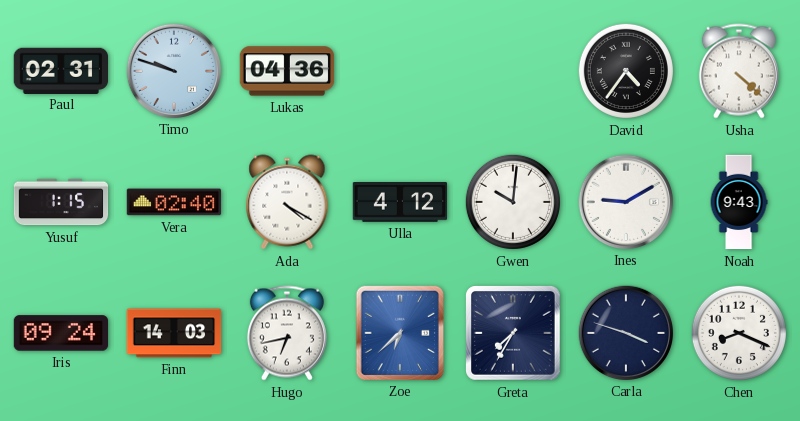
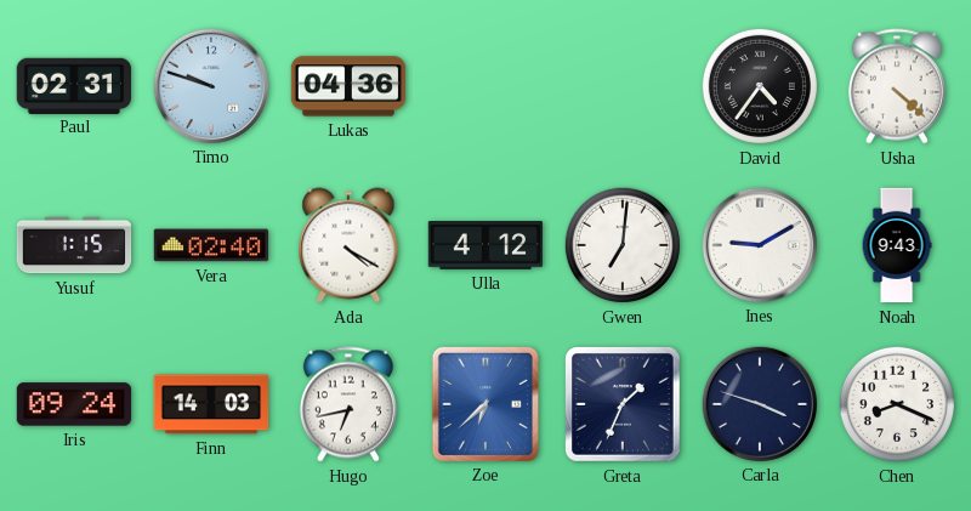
Gwen: 10:01 -> 7:01
Greta: 7:35 -> 1:34
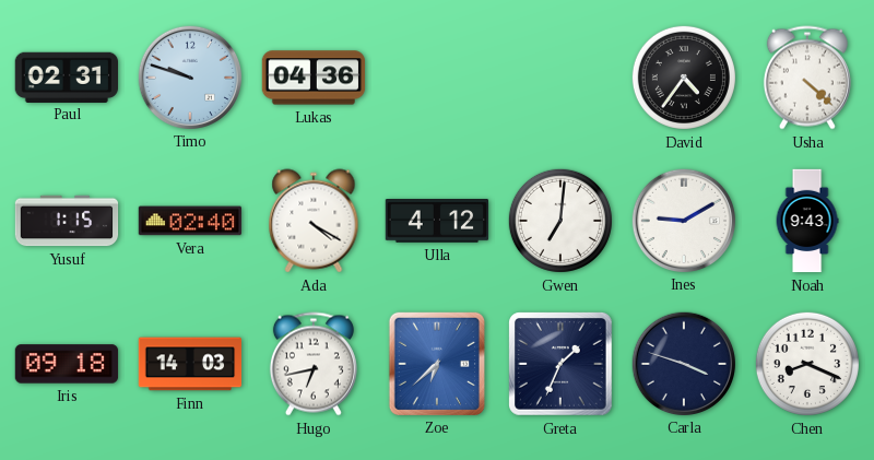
Iris: 09:24 -> 09:18
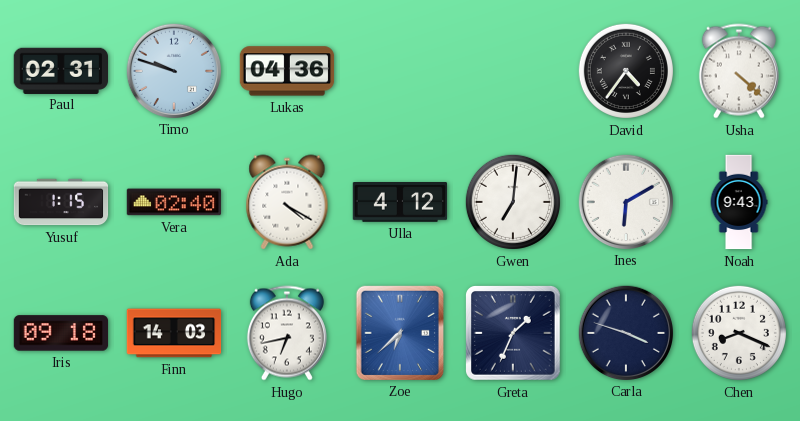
Ines: 9:10 -> 6:10
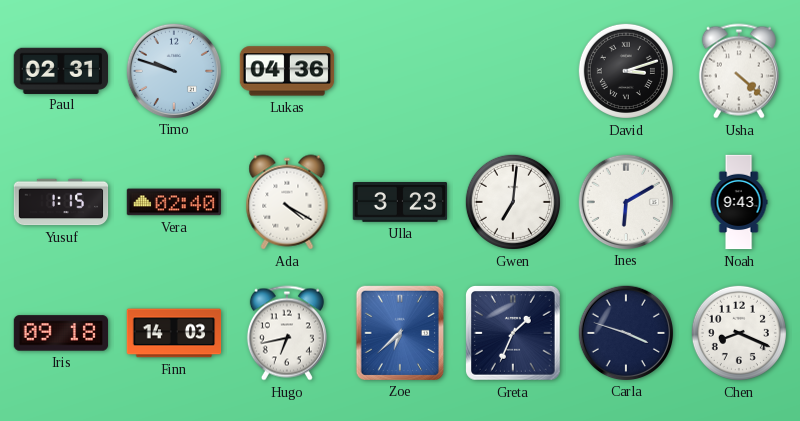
David: 4:36 -> 3:12
Ulla: 4:12 -> 3:23
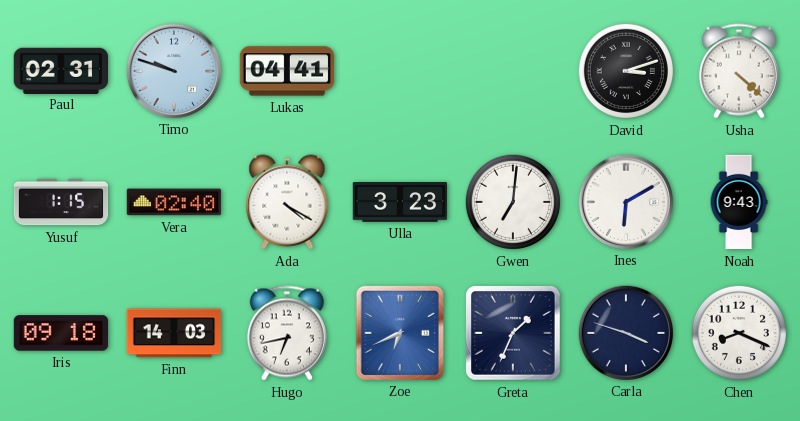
Lukas: 04:36 -> 04:41
Zoe: 6:38 -> 6:41
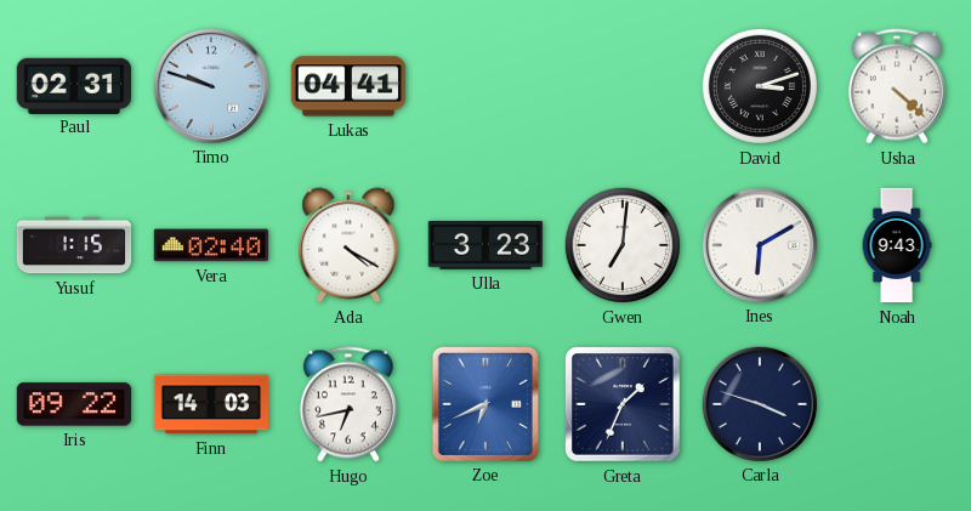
Iris: 09:18 -> 09:22
Chen: 8:19 -> none
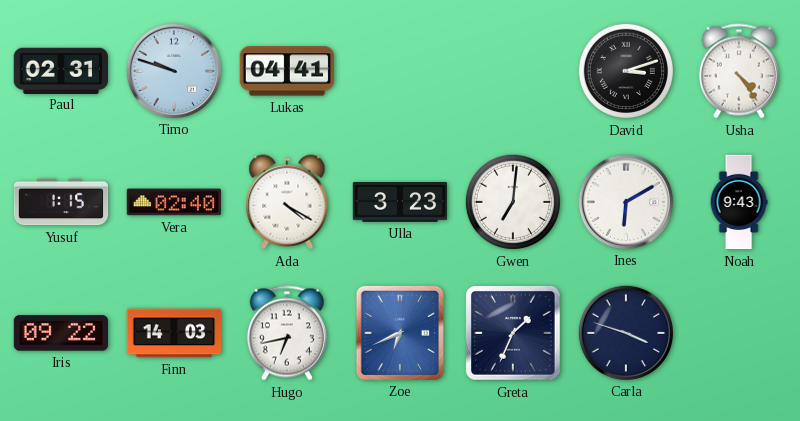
Usha: 4:22 -> 4:24
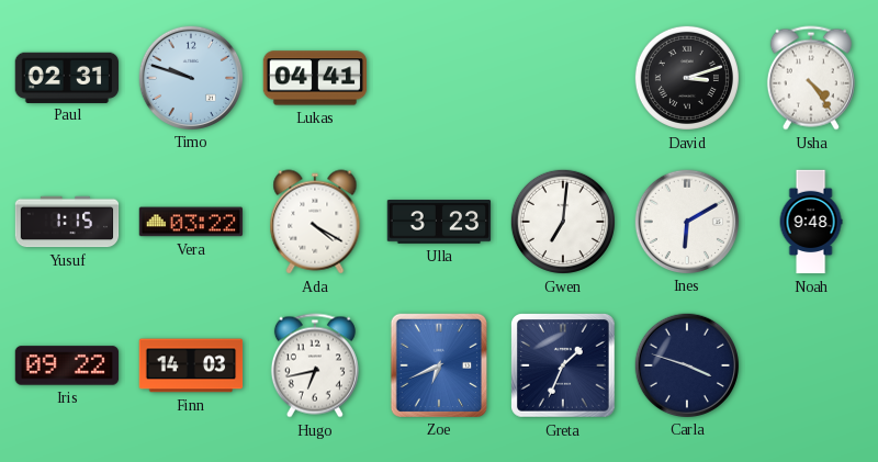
Vera: 02:40 -> 03:22
Noah: 9:43 -> 9:48
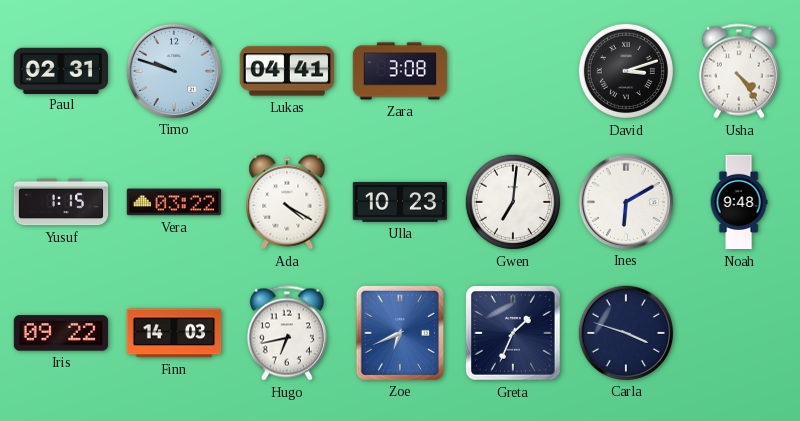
Zara: none -> 3:08
Ulla: 3:23 -> 10:23
